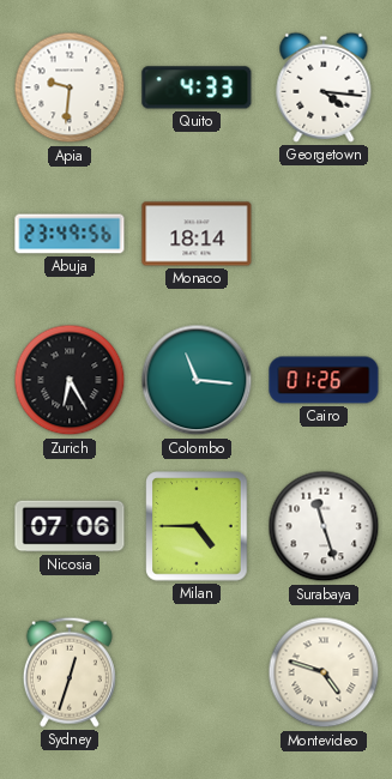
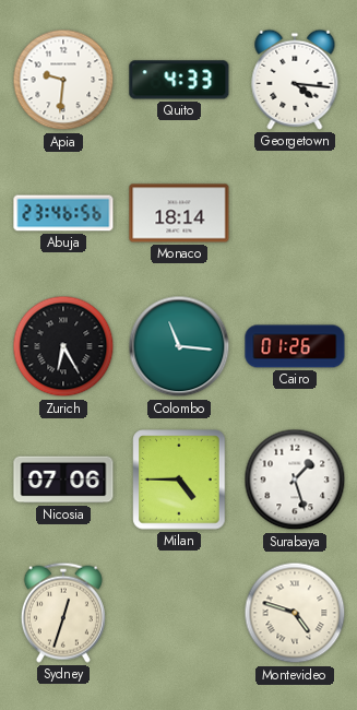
Abuja: 23:49 -> 23:46
Surabaya: 11:27 -> 1:27
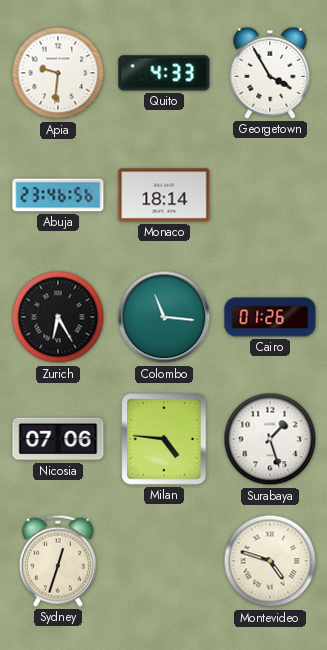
Georgetown: 4:16 -> 3:55
Milan: 4:45 -> 4:46
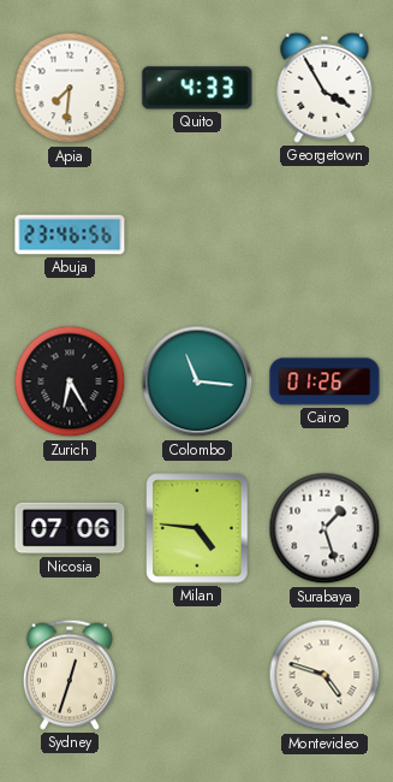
Apia: 9:31 -> 7:31
Monaco: 18:14 -> none
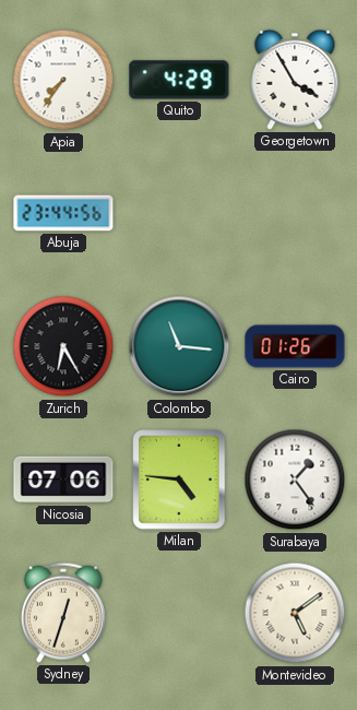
Apia: 7:31 -> 7:36
Quito: 4:33 -> 4:29
Abuja: 23:46 -> 23:44
Surabaya: 1:27 -> 1:24
Montevideo: 4:48 -> 5:09
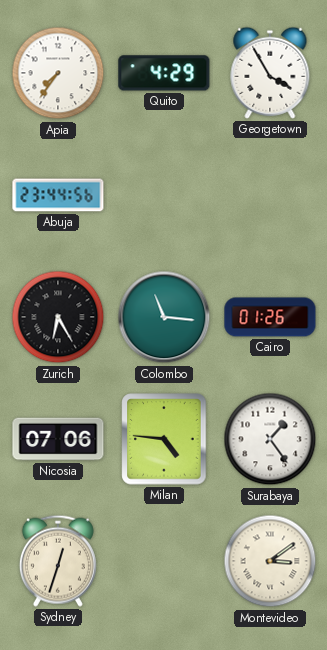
Montevideo: 5:09 -> 3:09
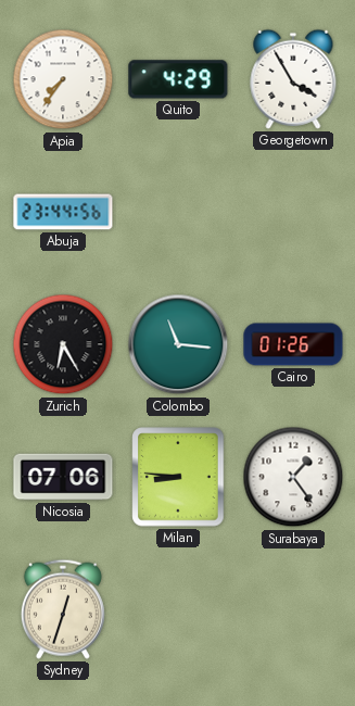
Milan: 4:46 -> 8:46
Montevideo: 3:09 -> none
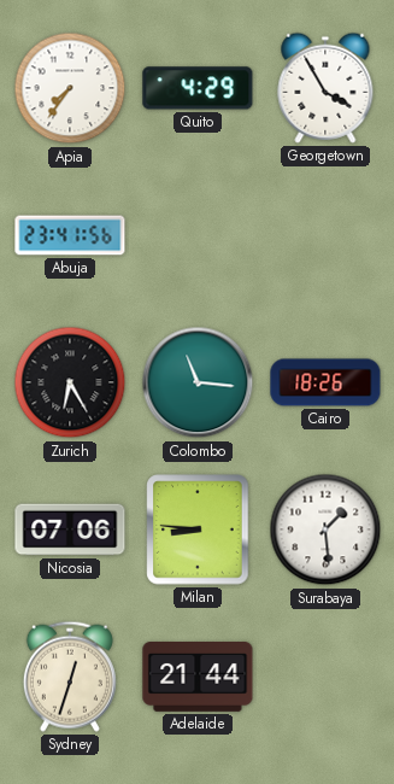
Abuja: 23:44 -> 23:41
Cairo: 01:26 -> 18:26
Surabaya: 1:24 -> 1:29
Adelaide: none -> 21:44
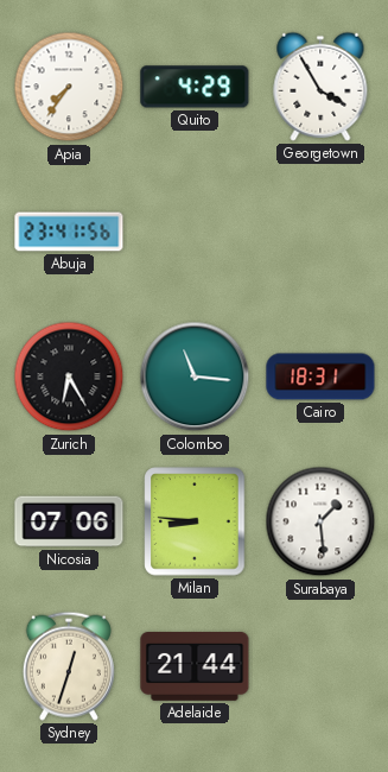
Cairo: 18:26 -> 18:31
